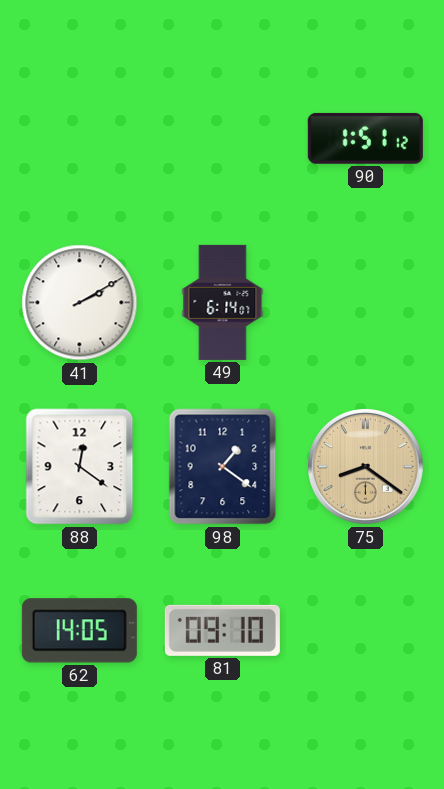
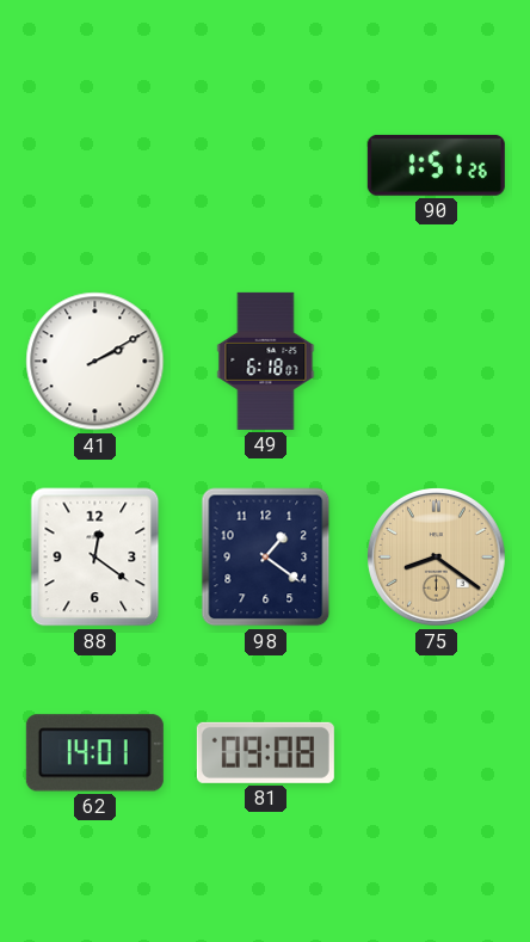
90: 1:51:12 -> 1:51:26
49: 6:14 -> 6:18
62: 14:05 -> 14:01
81: 09:10 -> 09:08
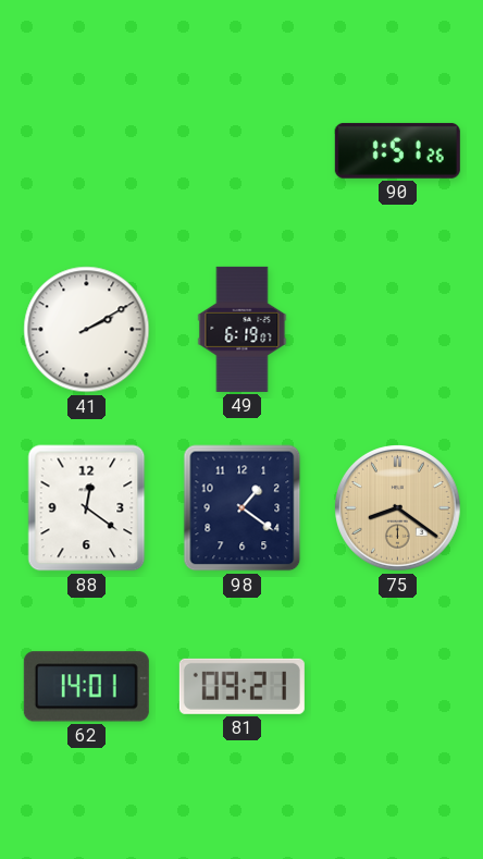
49: 6:18 -> 6:19
81: 09:08 -> 09:21
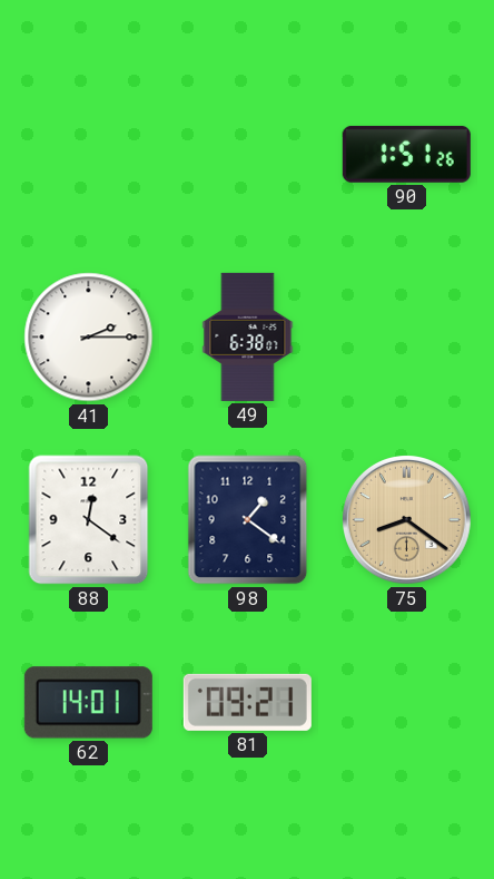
41: 2:10 -> 2:15
49: 6:19 -> 6:38
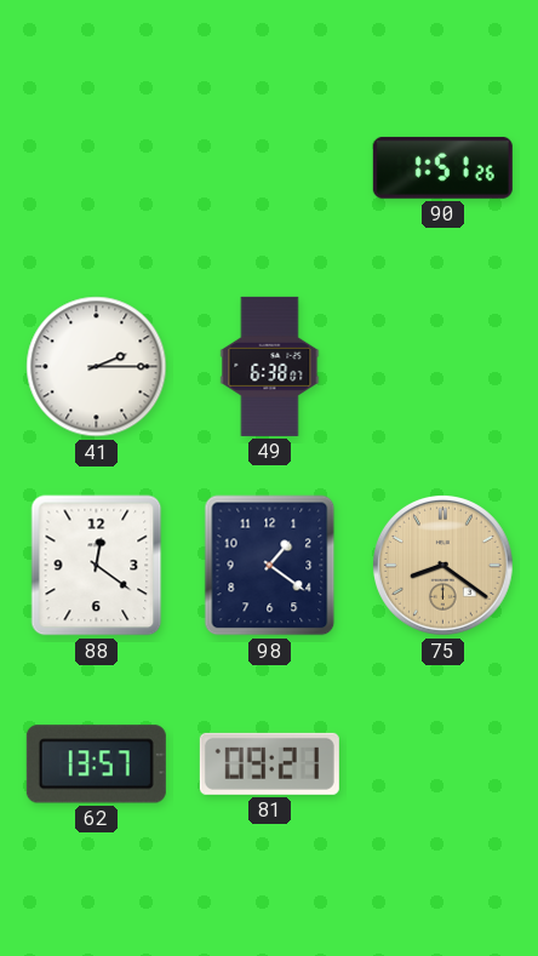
62: 14:01 -> 13:57
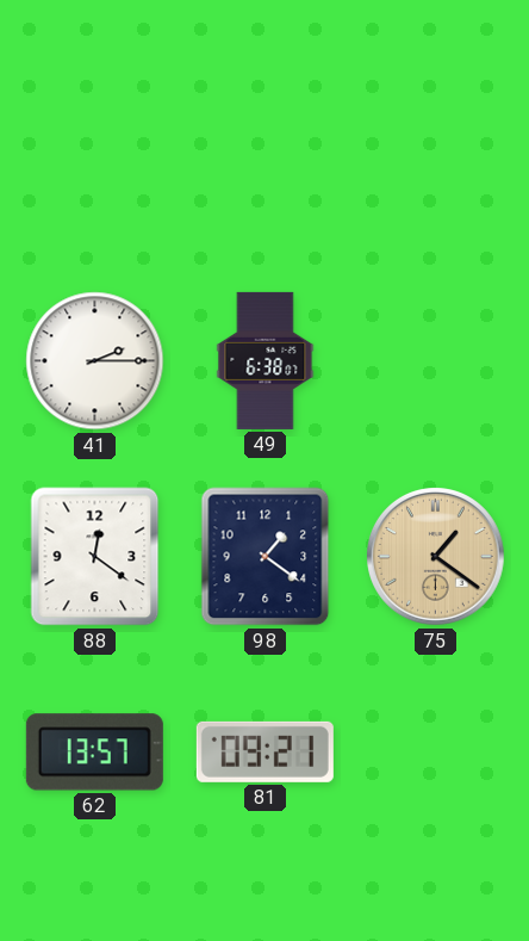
90: 1:51 -> none
75: 8:21 -> 1:21
